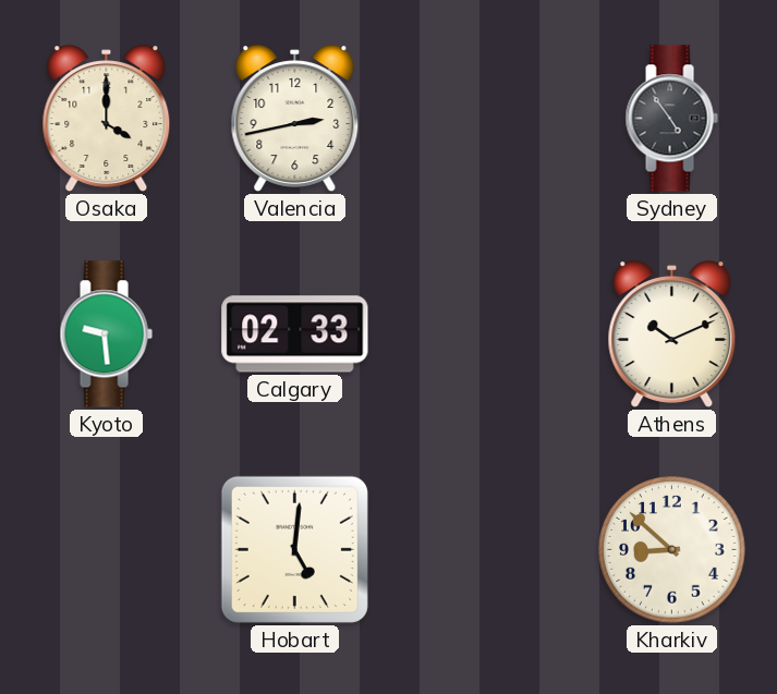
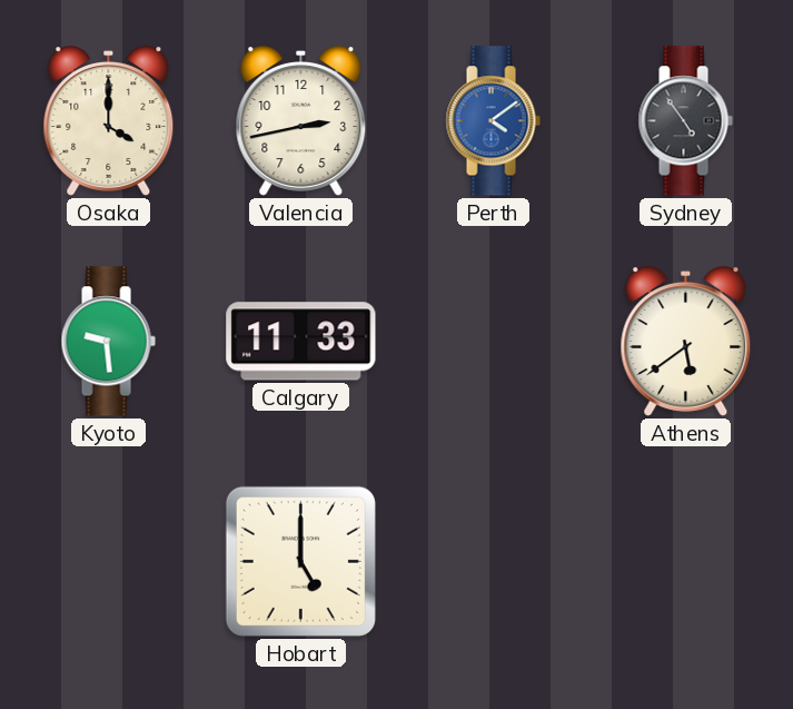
Perth: none -> 4:09
Calgary: 02:33 -> 11:33
Athens: 10:11 -> 5:39
Hobart: 5:01 -> 5:00
Kharkiv: 8:52 -> none
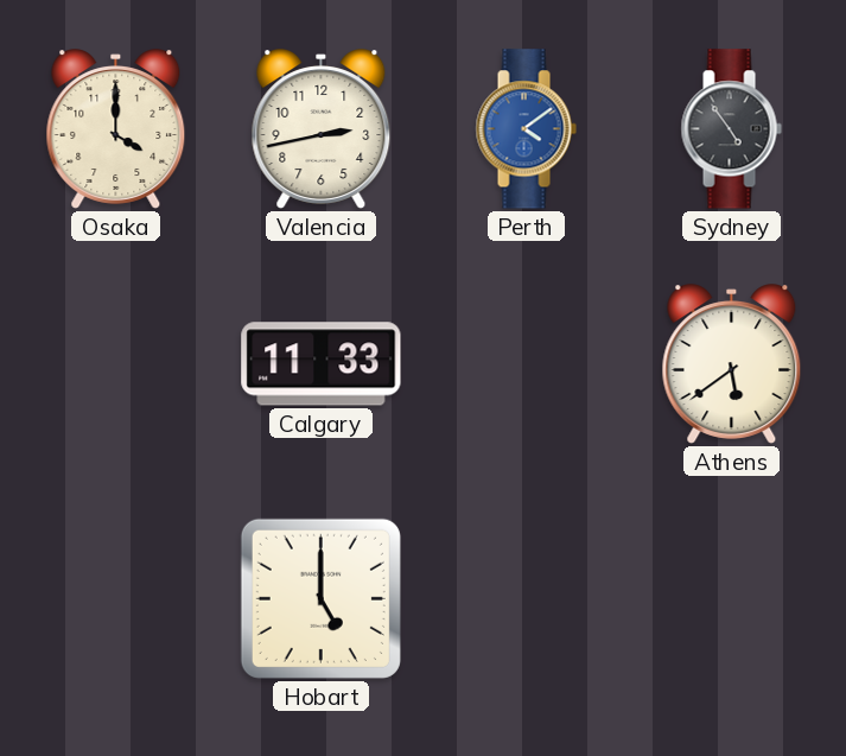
Kyoto: 9:29 -> none
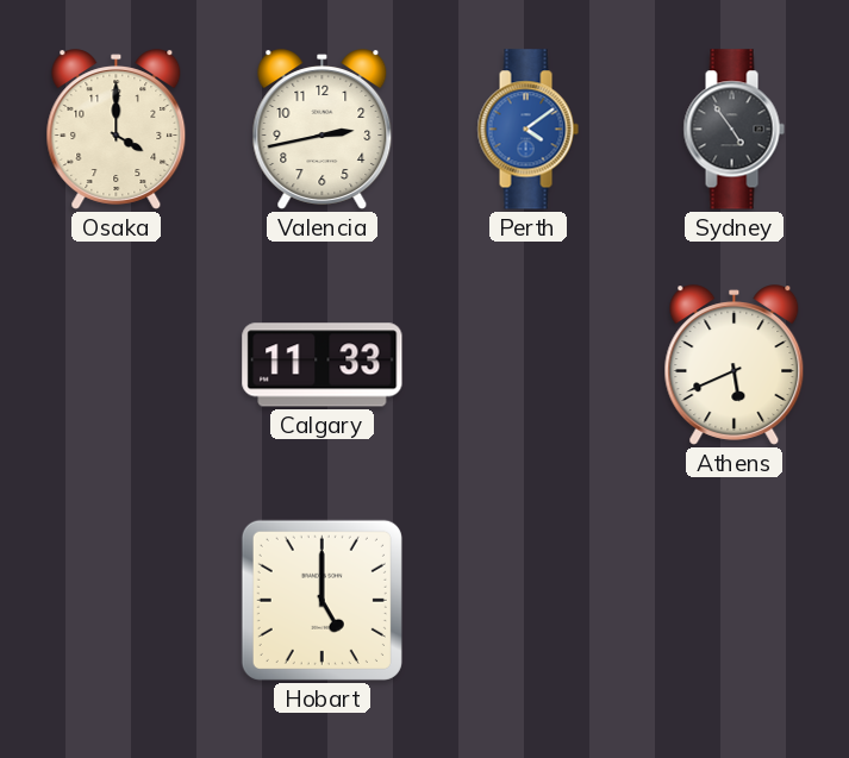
Athens: 5:39 -> 5:41
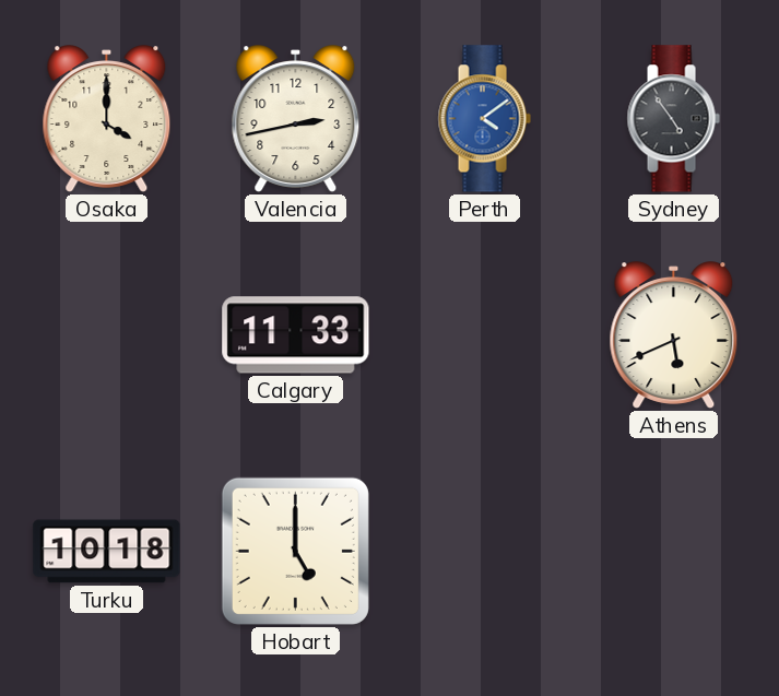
Turku: none -> 10:18
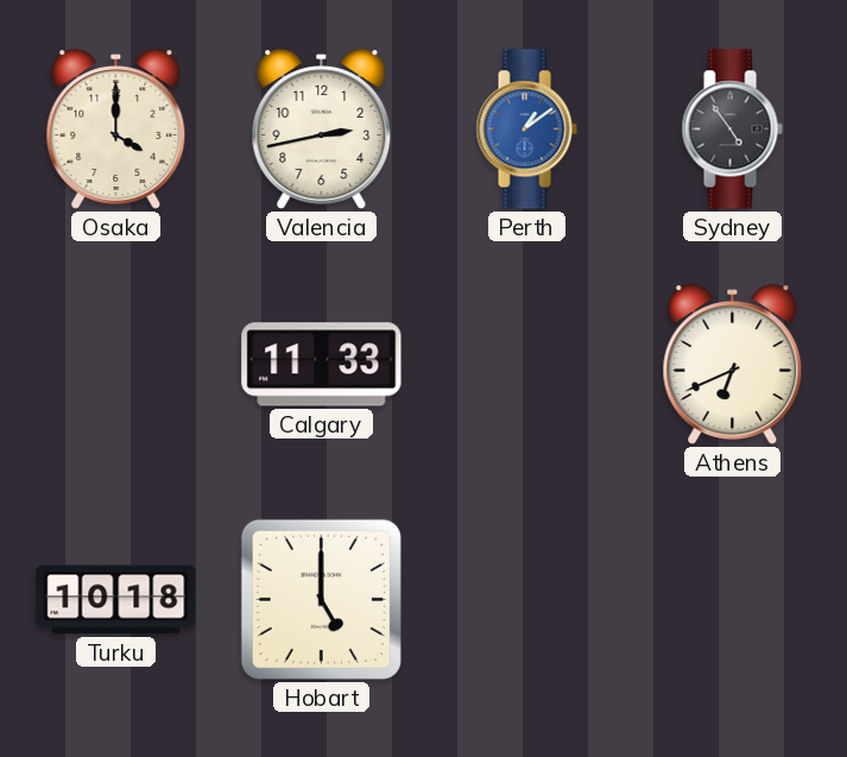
Perth: 4:09 -> 1:09
Athens: 5:41 -> 6:41
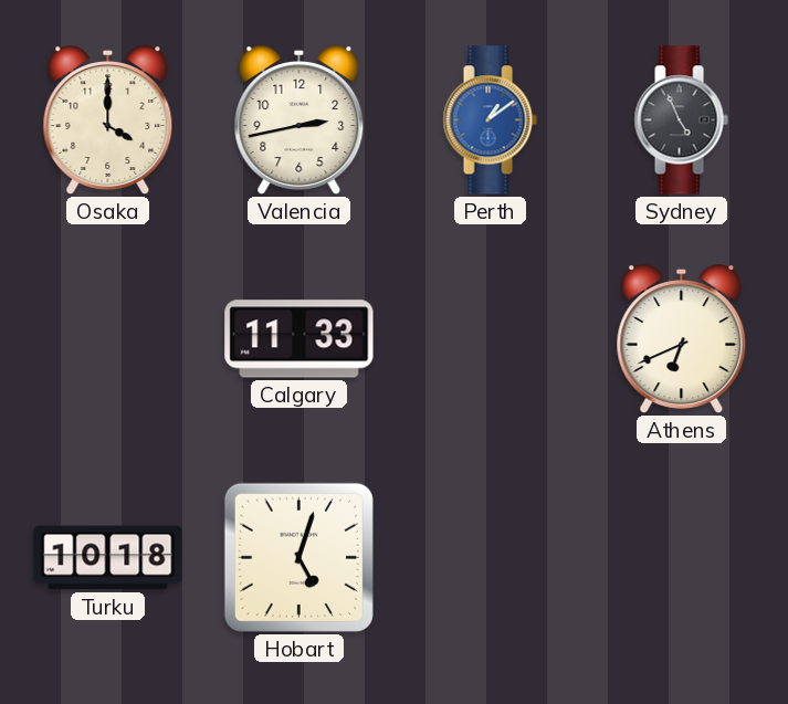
Sydney: 4:54 -> 4:56
Hobart: 5:00 -> 5:03
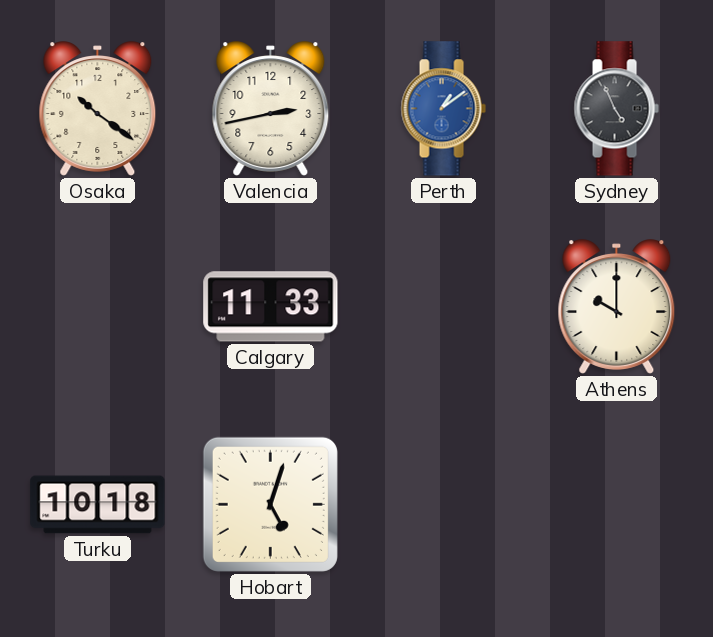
Osaka: 4:00 -> 10:21
Athens: 6:41 -> 10:00
